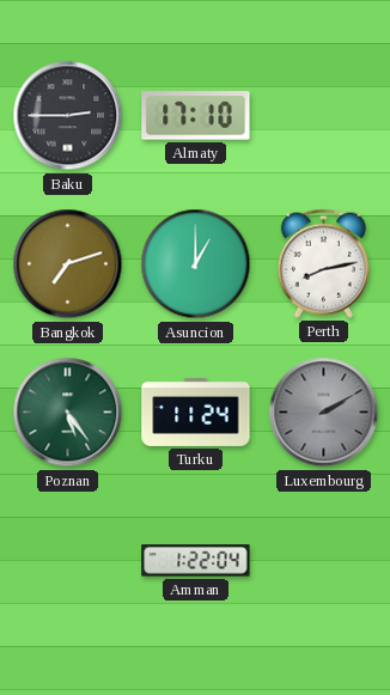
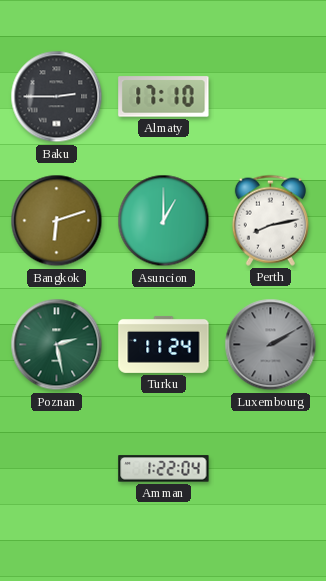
Bangkok: 7:12 -> 6:12
Poznan: 5:24 -> 2:28
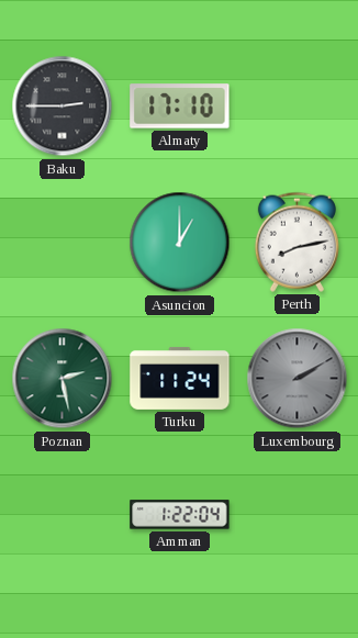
Bangkok: 6:12 -> none
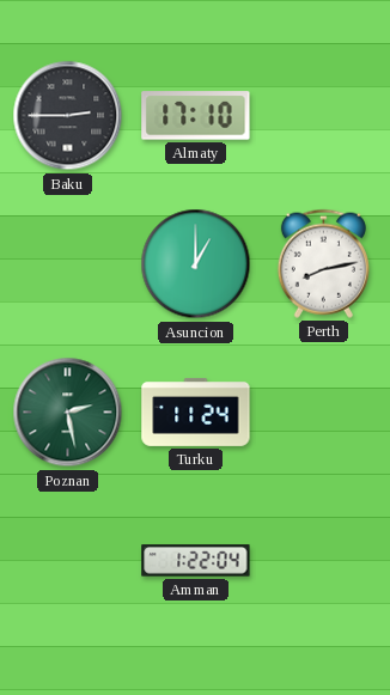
Luxembourg: 2:10 -> none
